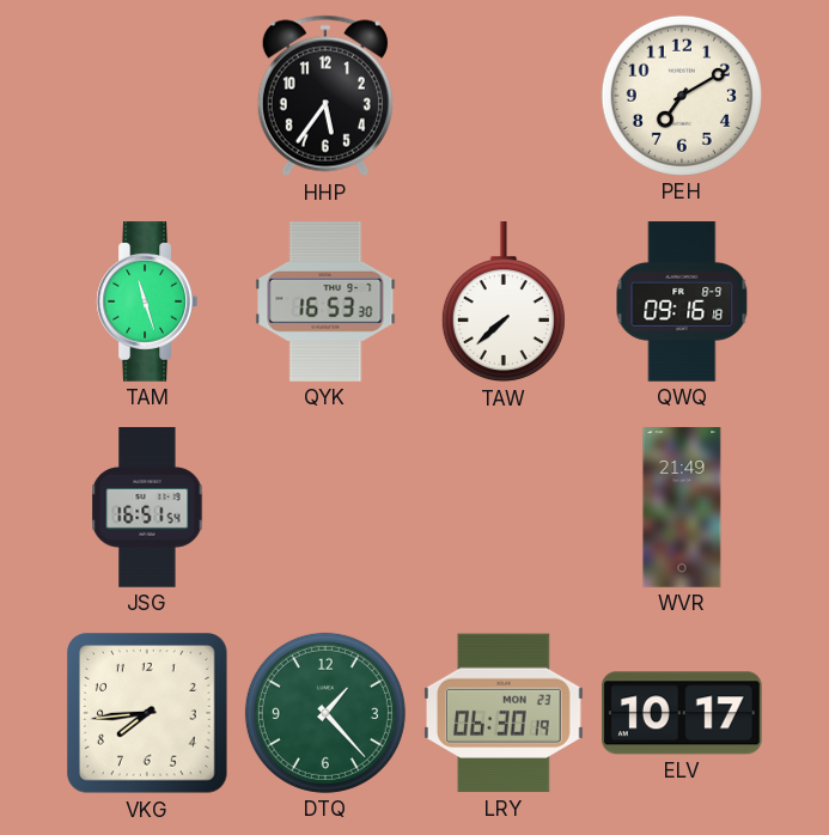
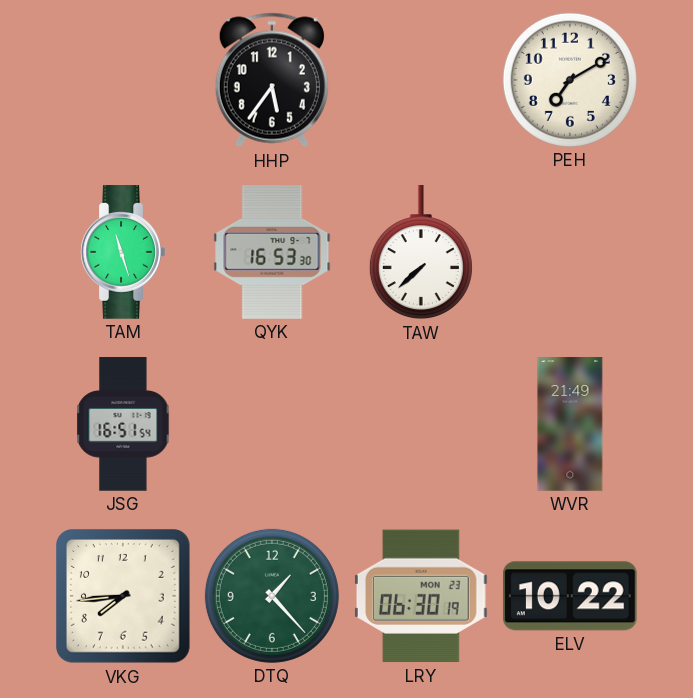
QWQ: 09:16 -> none
ELV: 10:17 -> 10:22
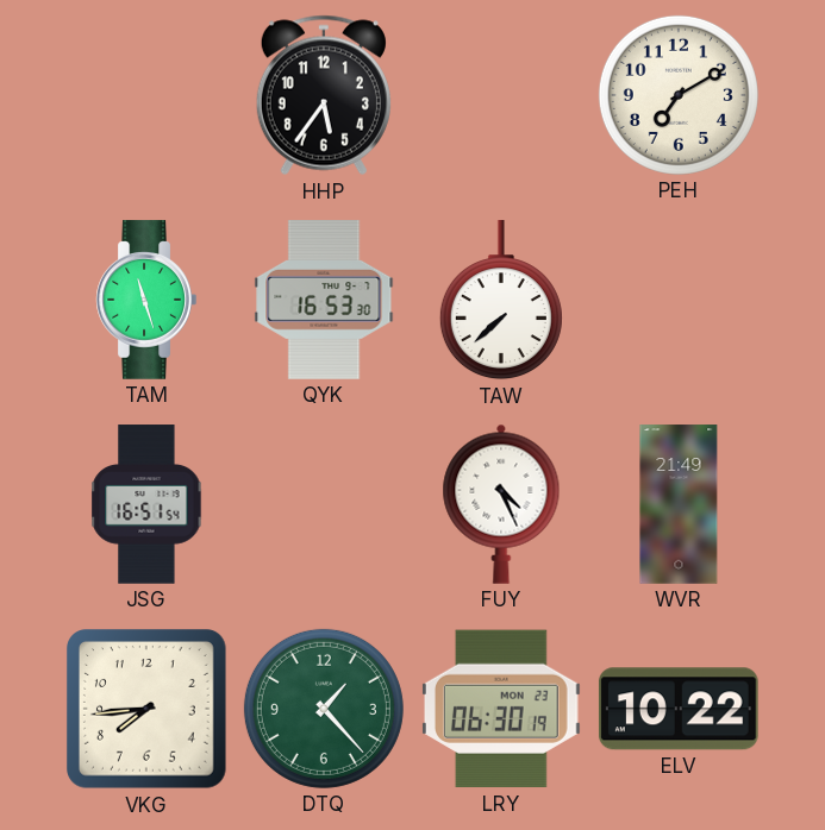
FUY: none -> 4:26
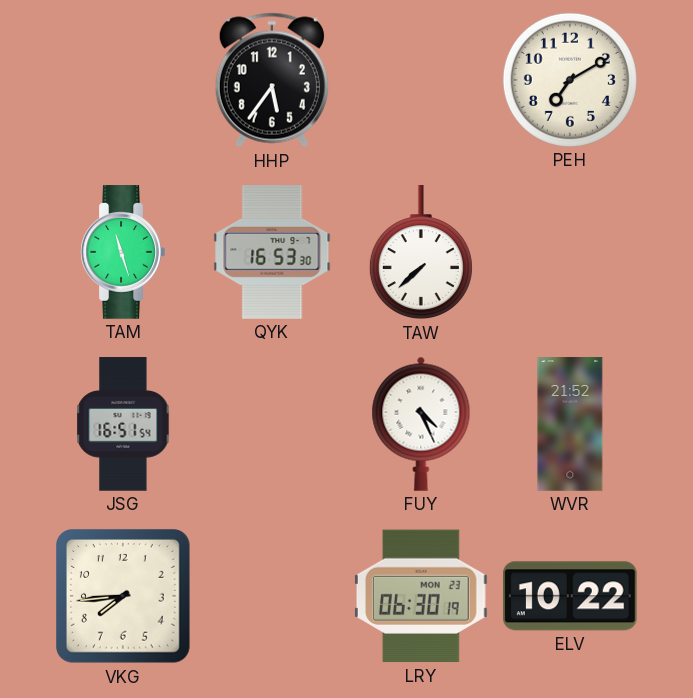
WVR: 21:49 -> 21:52
DTQ: 1:23 -> none
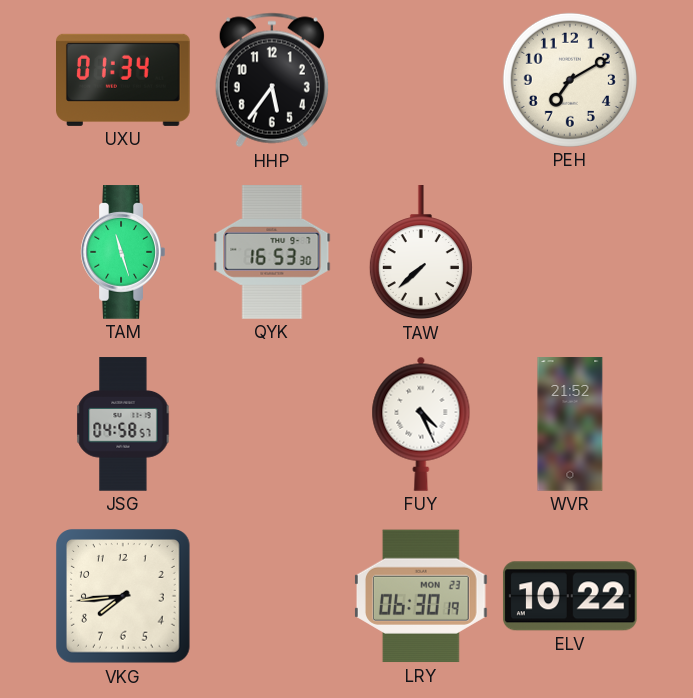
UXU: none -> 01:34
JSG: 16:51 -> 04:58
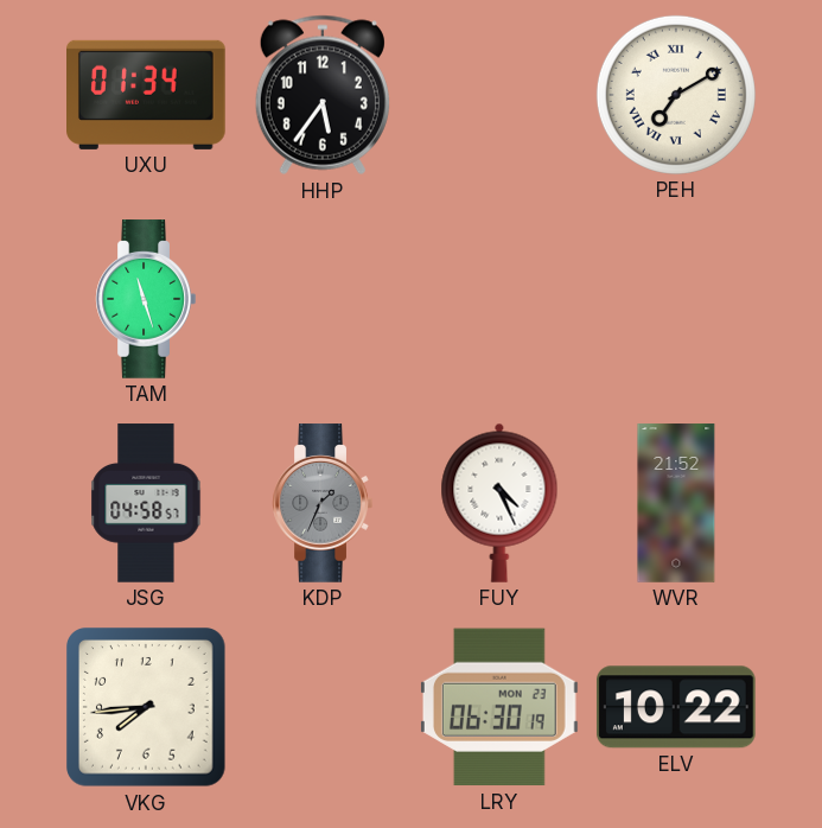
PEH numerals: Arabic -> Roman
QYK: 16:53 -> none
TAW: 7:38 -> none
KDP: none -> 1:34
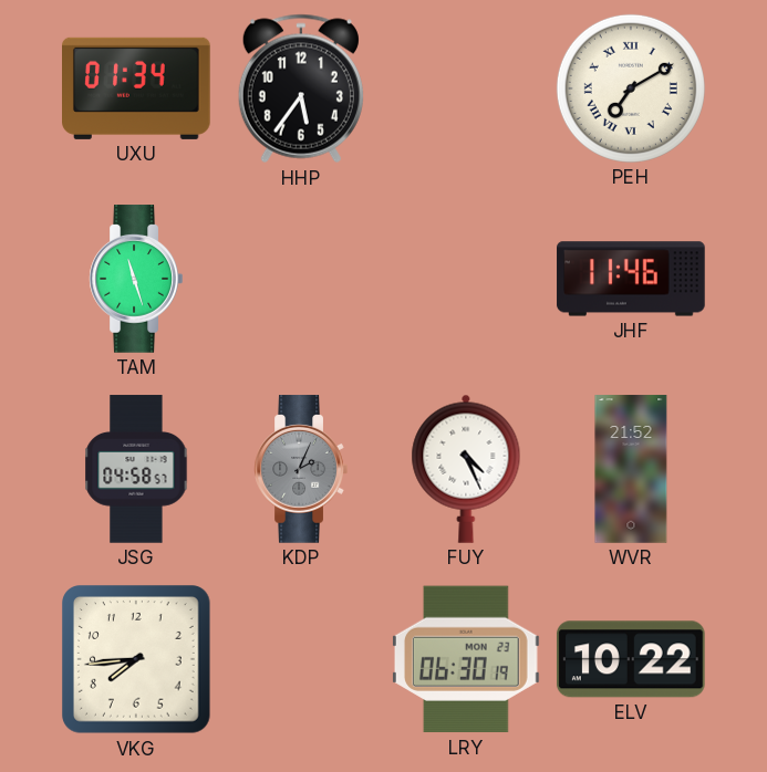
JHF: none -> 11:46
KDP: 1:34 -> 2:04
